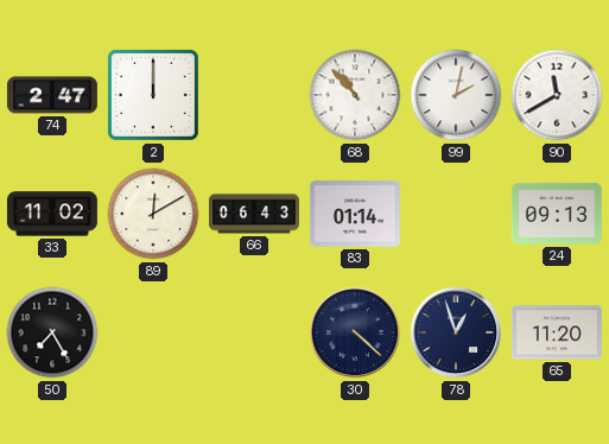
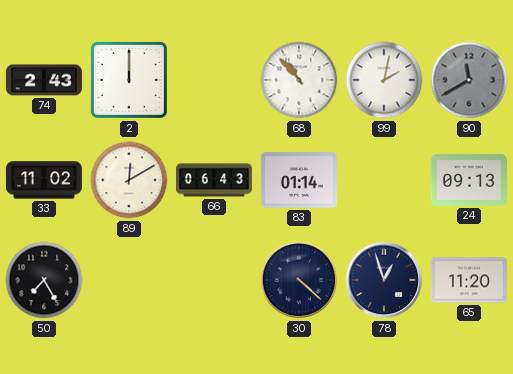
74: 2:47 -> 2:43
90 dial: white -> grey
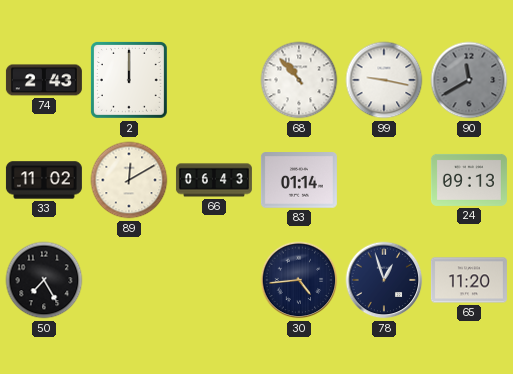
99: 2:02 -> 9:17
30: 4:22 -> 4:44
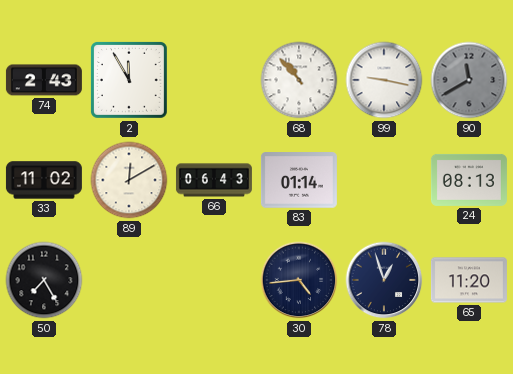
2: 12:00 -> 11:55
24: 09:13 -> 08:13
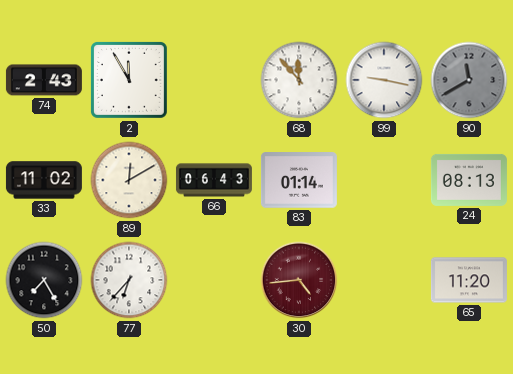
68: 10:53 -> 11:53
77: none -> 6:37
30 dial: navy -> burgundy
78: 12:57 -> none
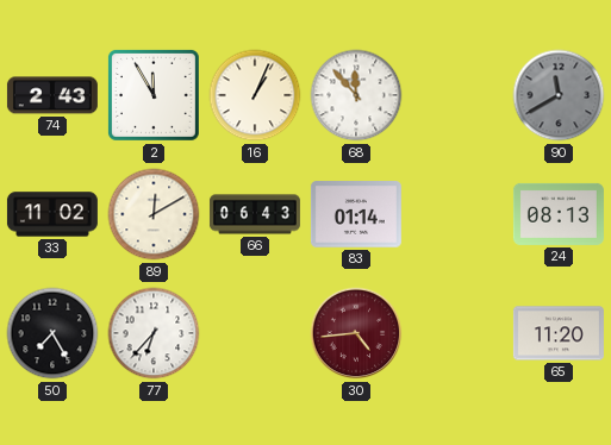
16: none -> 1:04
99: 9:17 -> none
